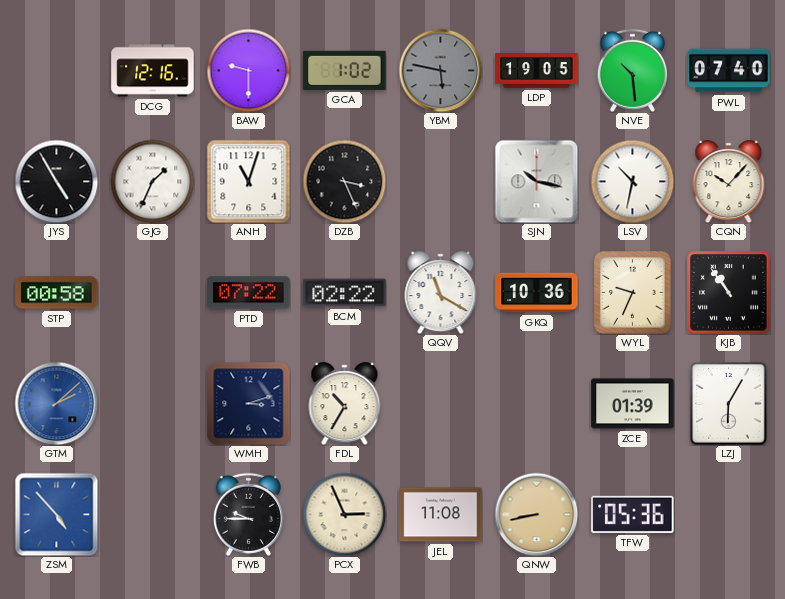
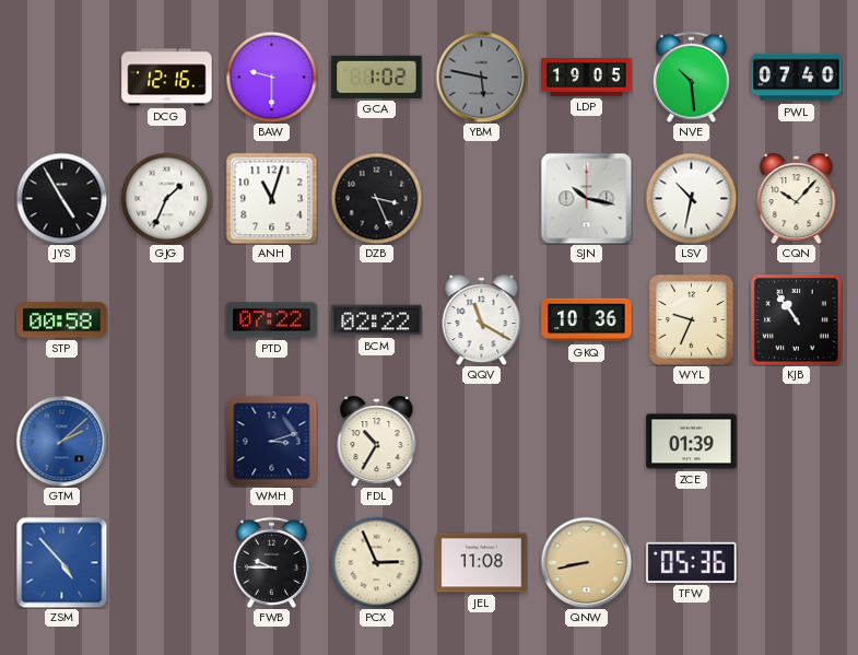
LZJ: 6:05 -> none
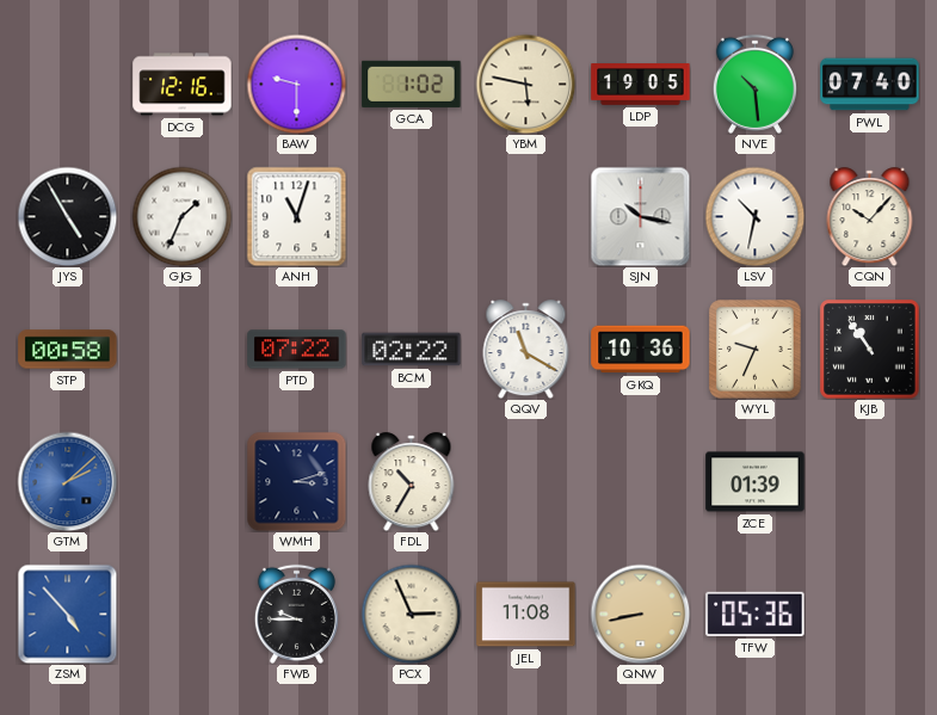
YBM dial: grey -> cream
DZB: 3:26 -> none
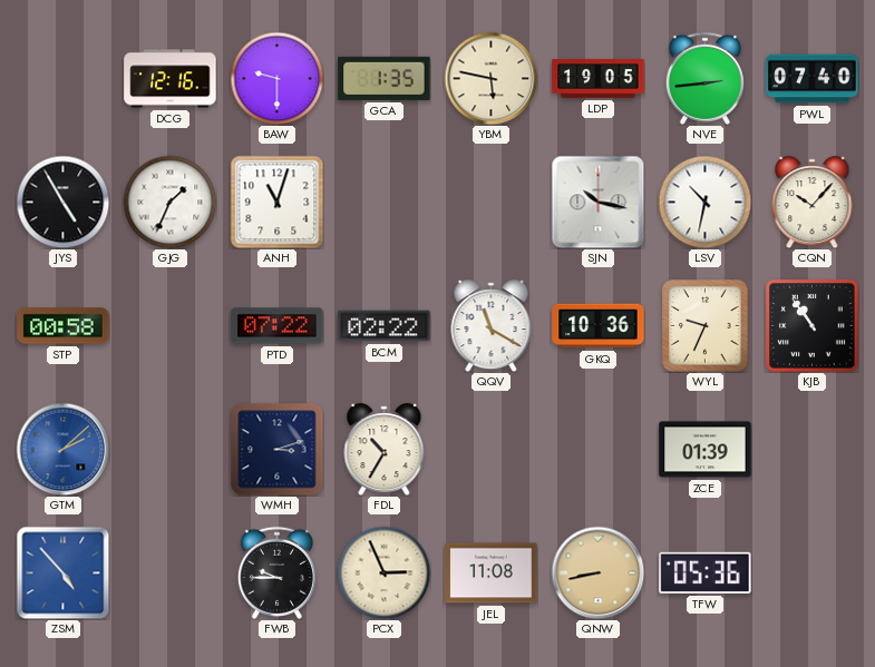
GCA: 1:02 -> 1:35
NVE: 10:29 -> 2:44
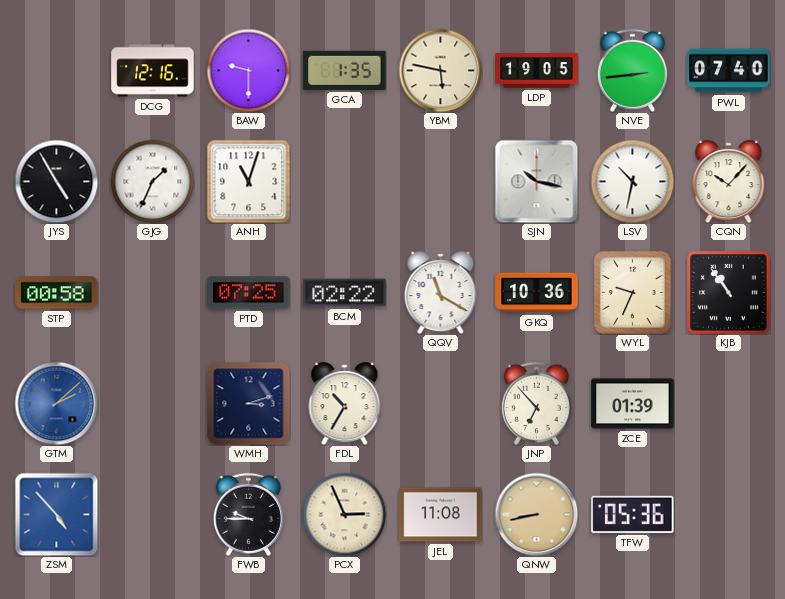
PTD: 07:22 -> 07:25
JNP: none -> 6:53
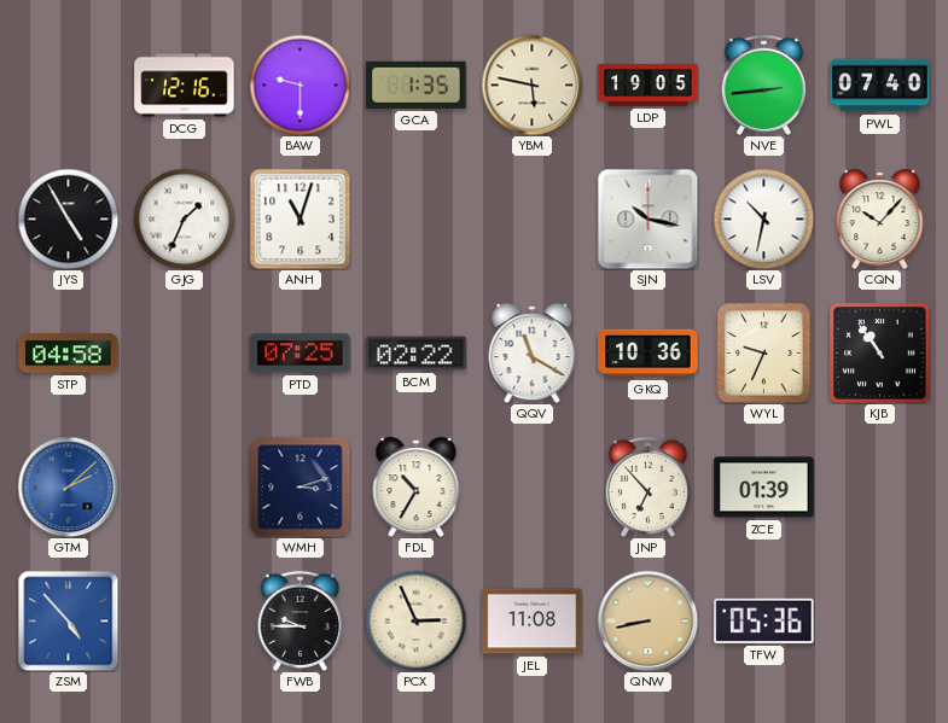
STP: 00:58 -> 04:58
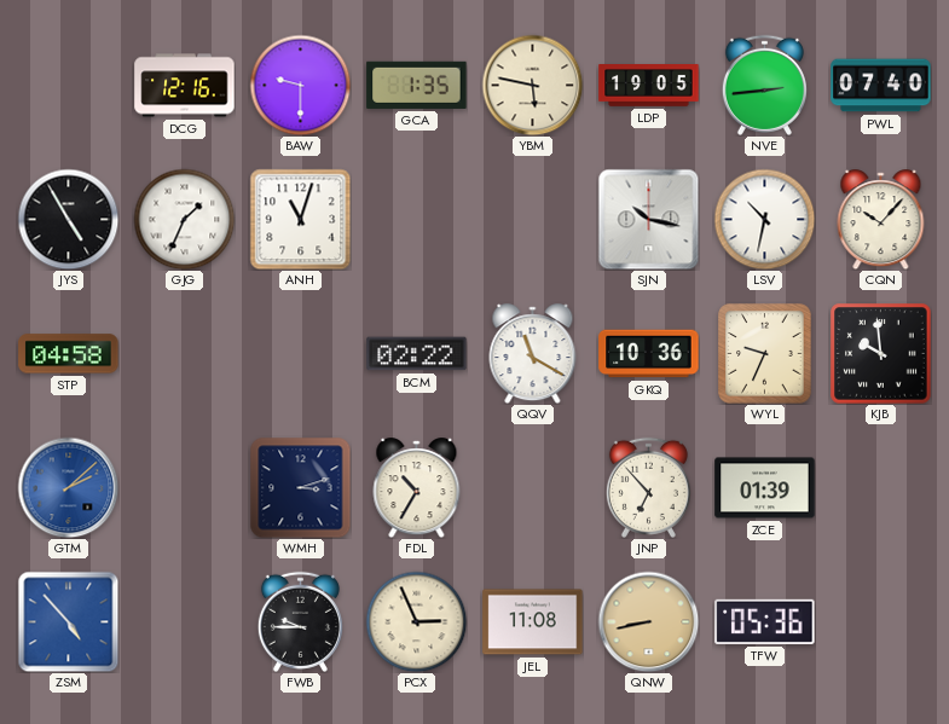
PTD: 07:25 -> none
KJB: 10:54 -> 9:59
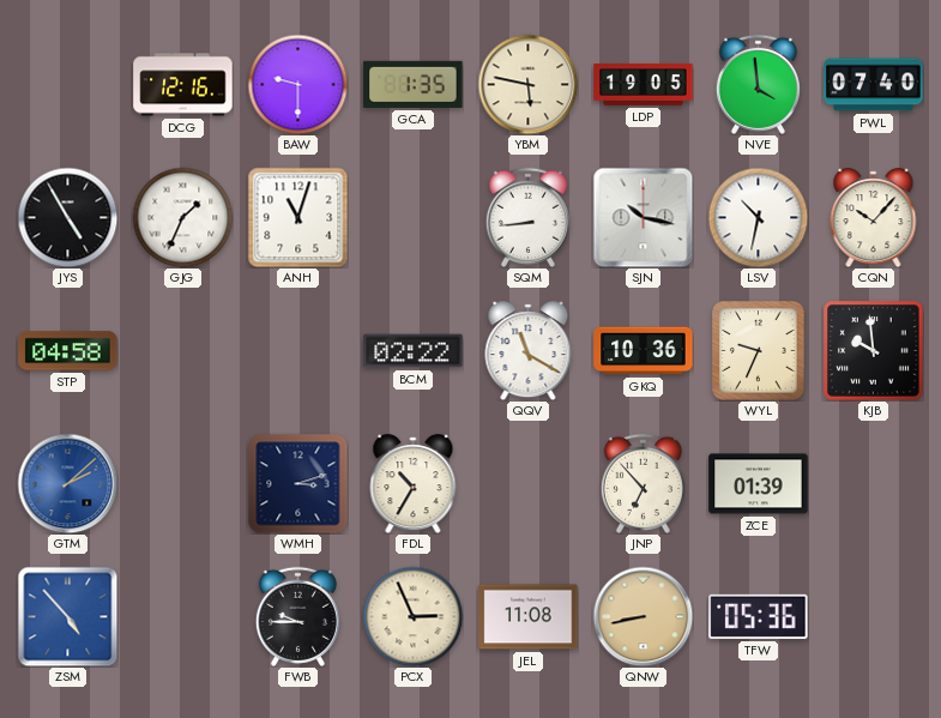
NVE: 2:44 -> 3:59
SQM: none -> 8:44
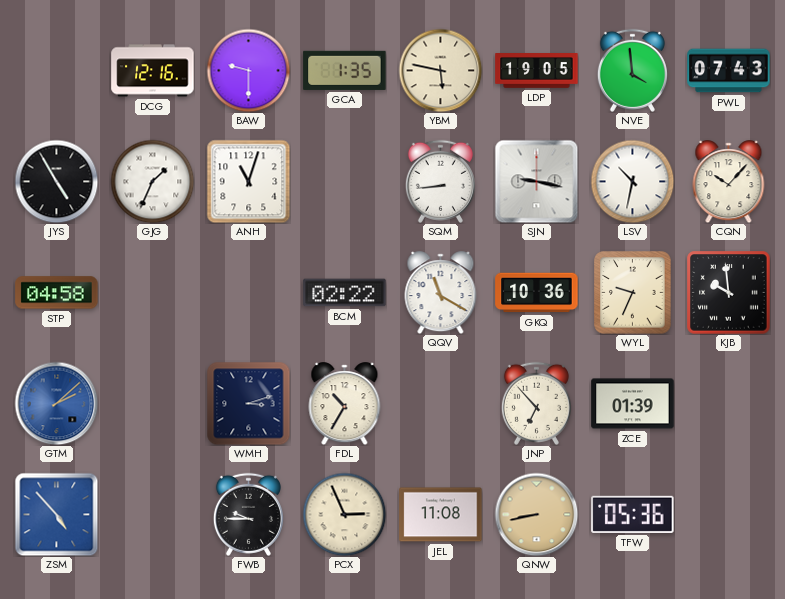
PWL: 07:40 -> 07:43
SJN: 10:17 -> 9:17
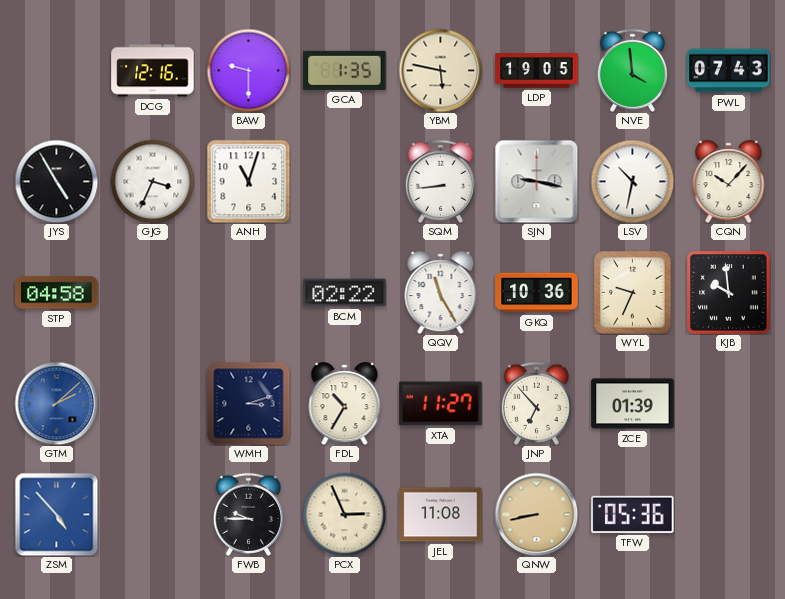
GJG: 1:34 -> 3:34
QQV: 11:20 -> 11:25
XTA: none -> 11:27
